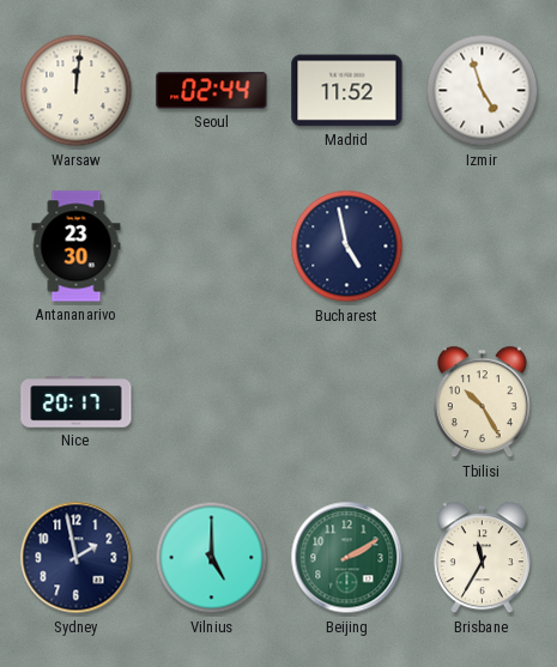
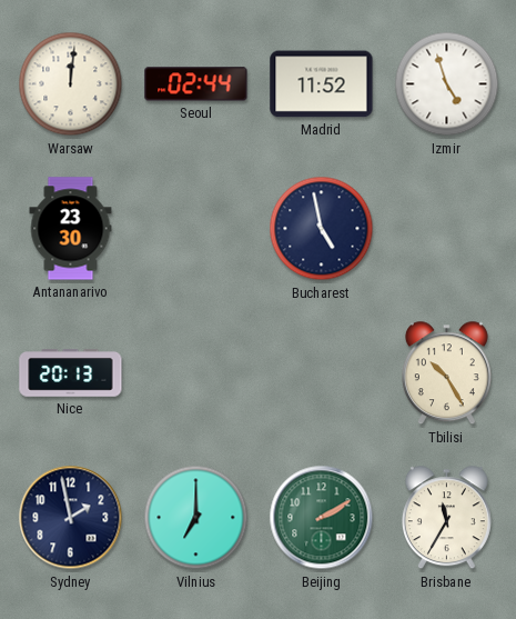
Nice: 20:17 -> 20:13
Vilnius: 5:00 -> 7:00
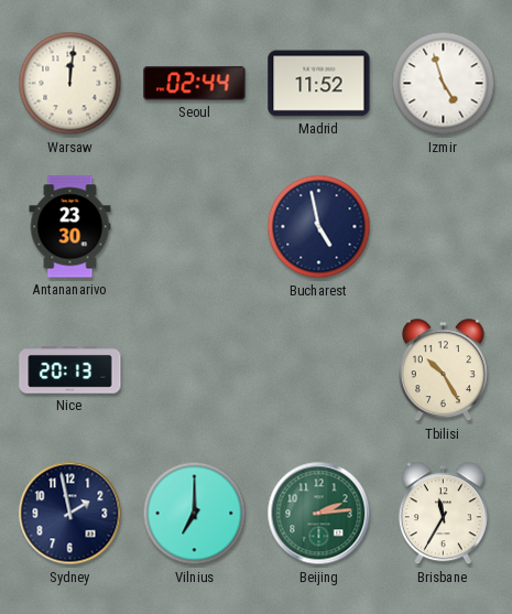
Beijing: 2:10 -> 2:14
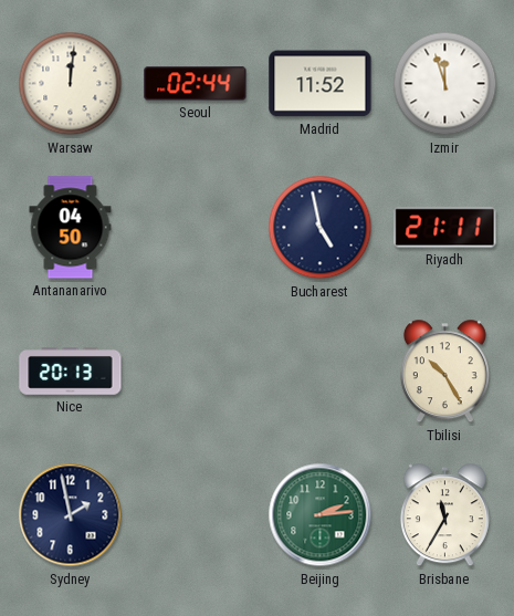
Izmir: 4:57 -> 11:57
Antananarivo: 23:30 -> 04:50
Riyadh: none -> 21:11
Vilnius: 7:00 -> none
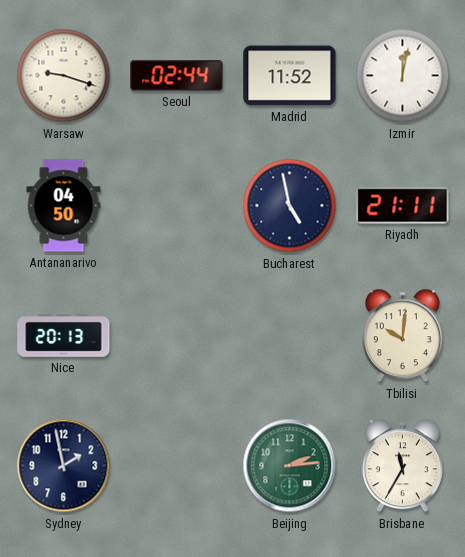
Warsaw: 12:01 -> 9:18
Izmir: 11:57 -> 12:02
Tbilisi: 10:25 -> 10:01
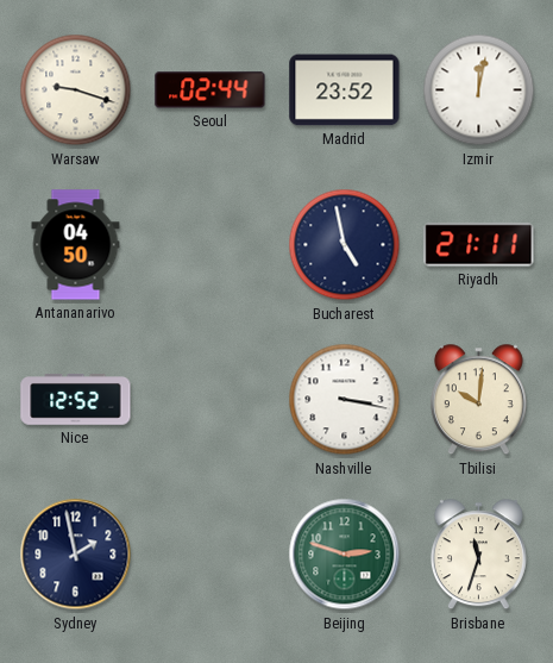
Madrid: 11:52 -> 23:52
Nice: 20:13 -> 12:52
Nashville: none -> 3:17
Beijing: 2:14 -> 2:48
Brisbane: 11:35 -> 11:33
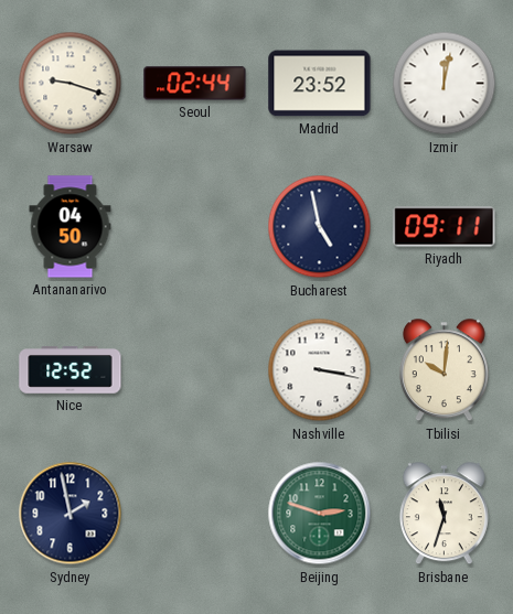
Riyadh: 21:11 -> 09:11
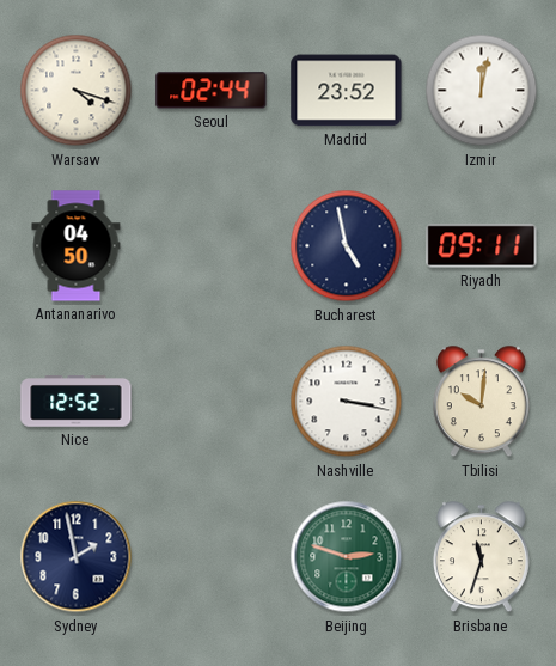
Warsaw: 9:18 -> 4:18
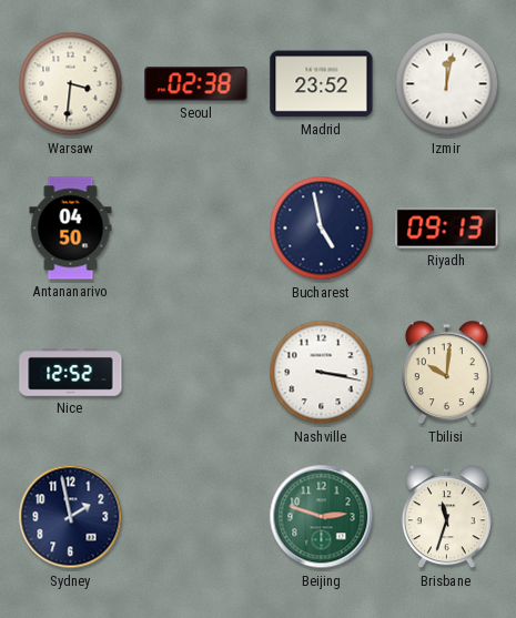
Warsaw: 4:18 -> 3:31
Seoul: 02:44 -> 02:38
Riyadh: 09:11 -> 09:13
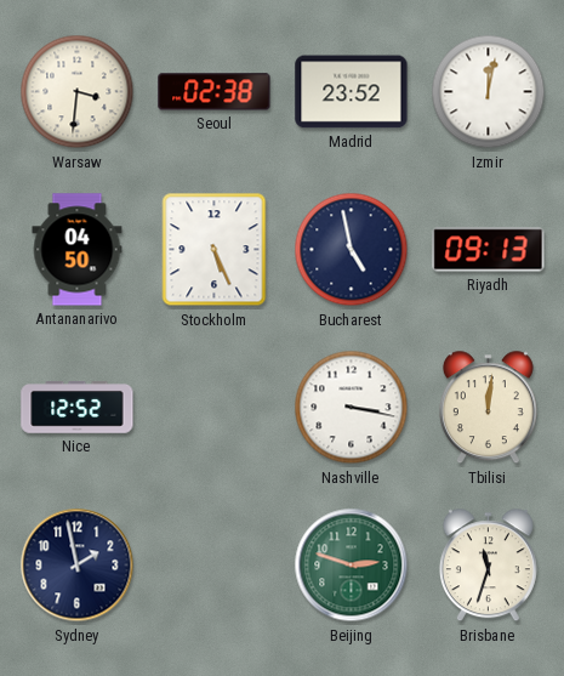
Stockholm: none -> 5:26
Tbilisi: 10:01 -> 12:01
